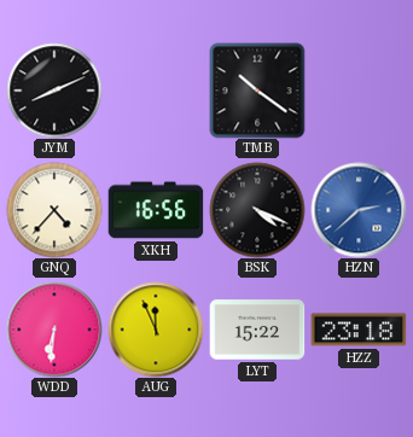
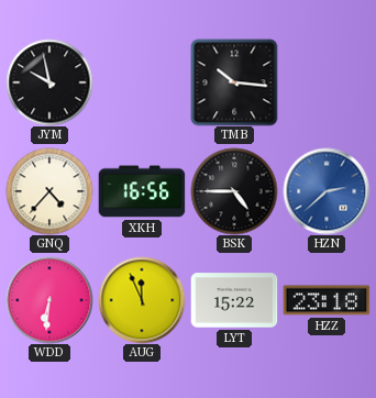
JYM: 8:11 -> 9:58
TMB: 10:21 -> 10:16
BSK: 4:19 -> 4:45
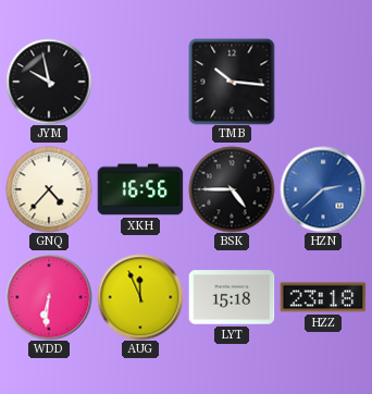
LYT: 15:22 -> 15:18
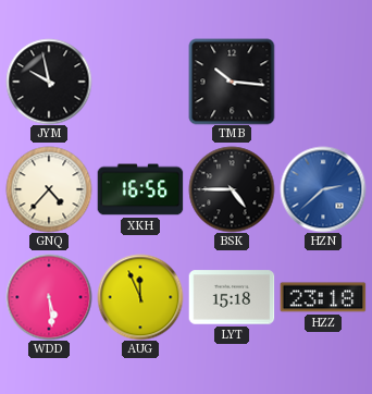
WDD: 6:31 -> 5:29
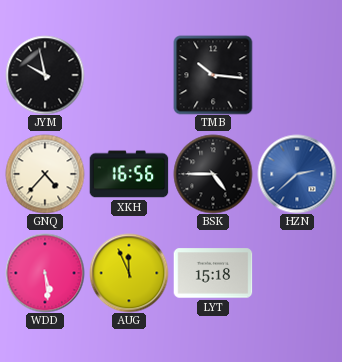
HZZ: 23:18 -> none
